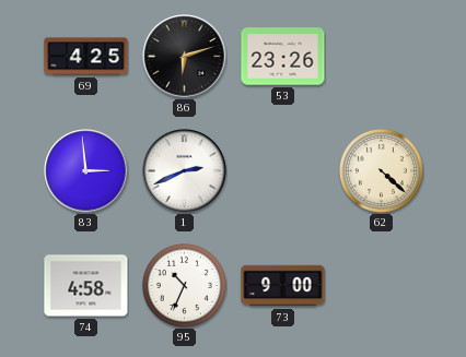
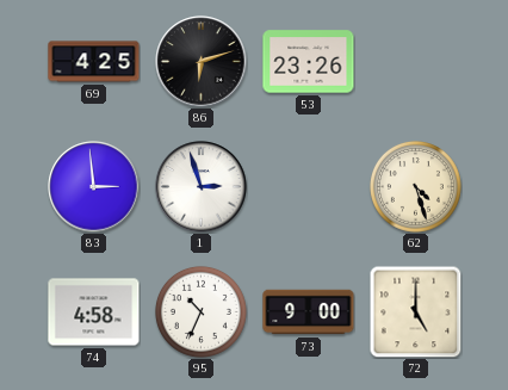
1: 2:41 -> 2:57
62: 4:22 -> 4:27
72: none -> 5:00
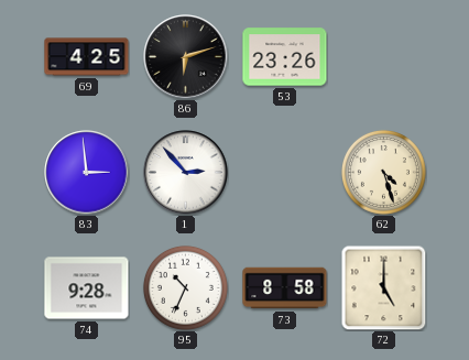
1: 2:57 -> 2:53
74: 4:58 -> 9:28
73: 9:00 -> 8:58
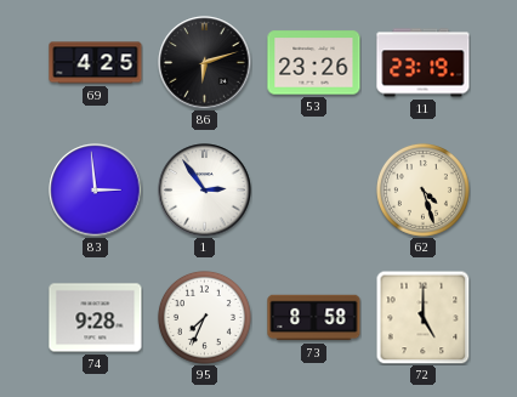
11: none -> 23:19
1: 2:53 -> 2:54
95: 10:34 -> 7:34
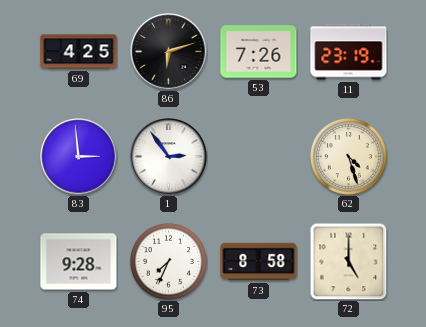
53: 23:26 -> 7:26
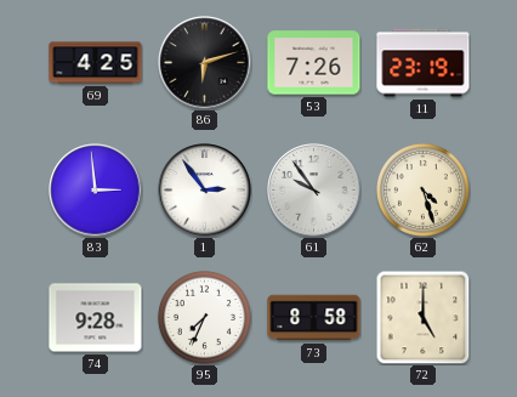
61: none -> 9:54
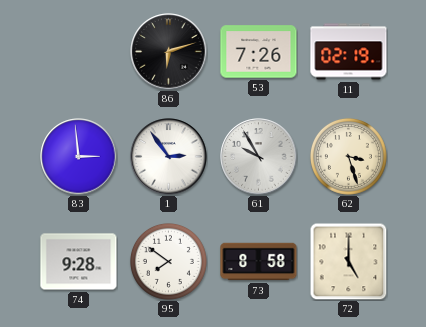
69: 4:25 -> none
11: 23:19 -> 02:19
61: 9:54 -> 9:55
62: 4:27 -> 3:27
95: 7:34 -> 7:51
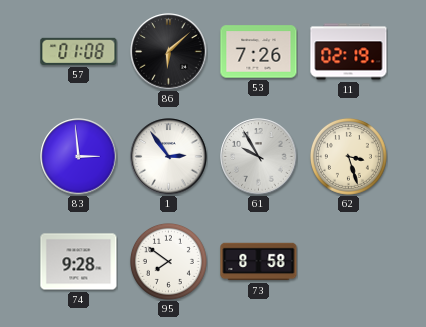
57: none -> 01:08
86: 6:12 -> 6:08
72: 5:00 -> none
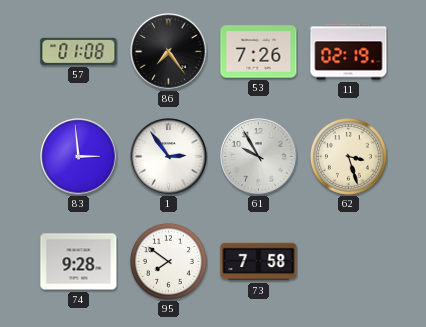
86: 6:08 -> 7:24
73: 8:58 -> 7:58
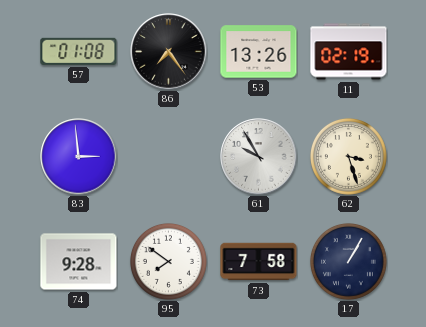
53: 7:26 -> 13:26
1: 2:54 -> none
17: none -> 1:05
